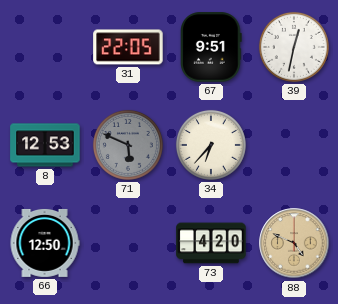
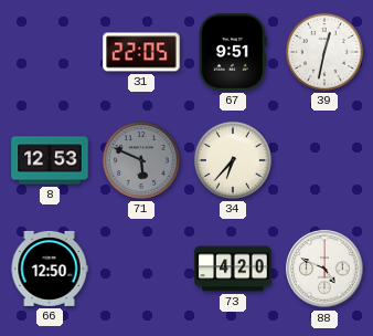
88 dial: champagne -> white
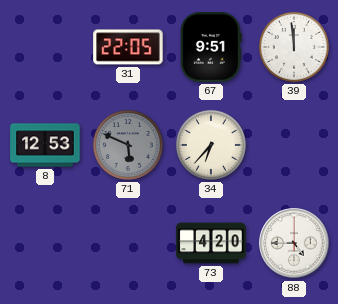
39: 12:32 -> 11:59
66: 12:50 -> none
88: 4:49 -> 4:45
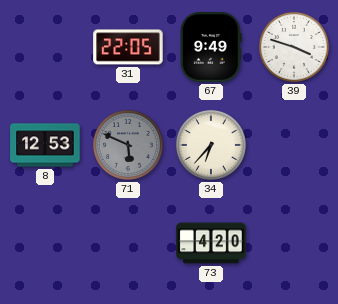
67: 9:51 -> 9:49
39: 11:59 -> 3:48
88: 4:45 -> none
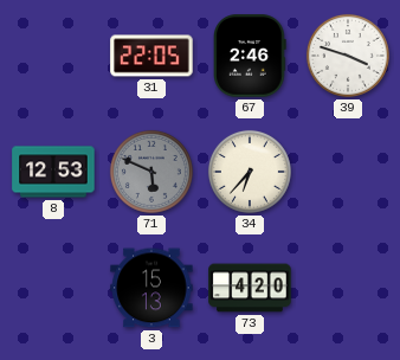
67: 9:49 -> 2:46
3: none -> 15:13
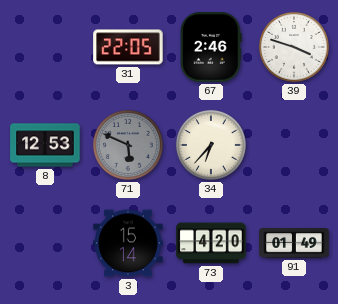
3: 15:13 -> 15:14
91: none -> 01:49
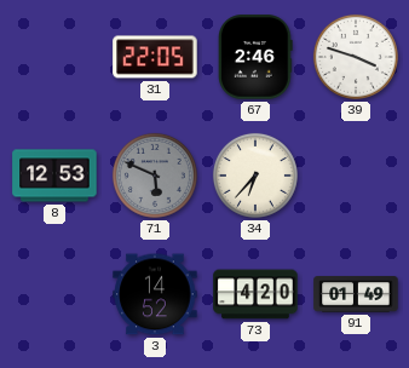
3: 15:14 -> 14:52
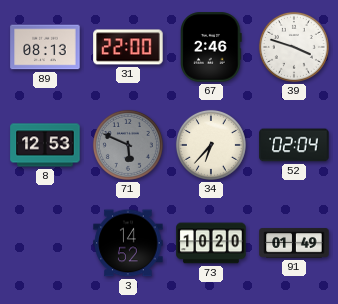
89: none -> 08:13
31: 22:05 -> 22:00
52: none -> 02:04
73: 4:20 -> 10:20
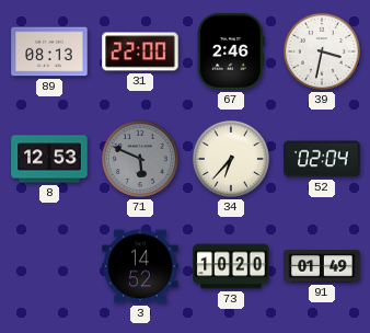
39: 3:48 -> 3:32
